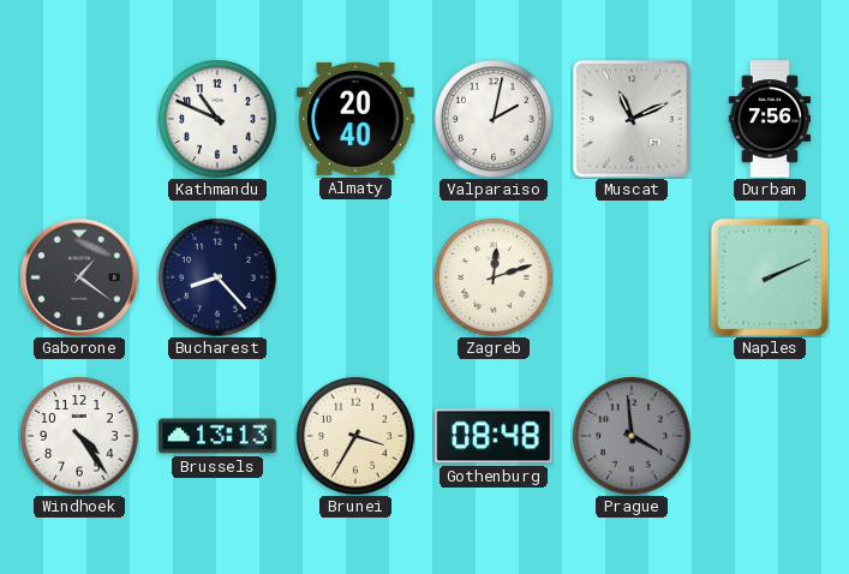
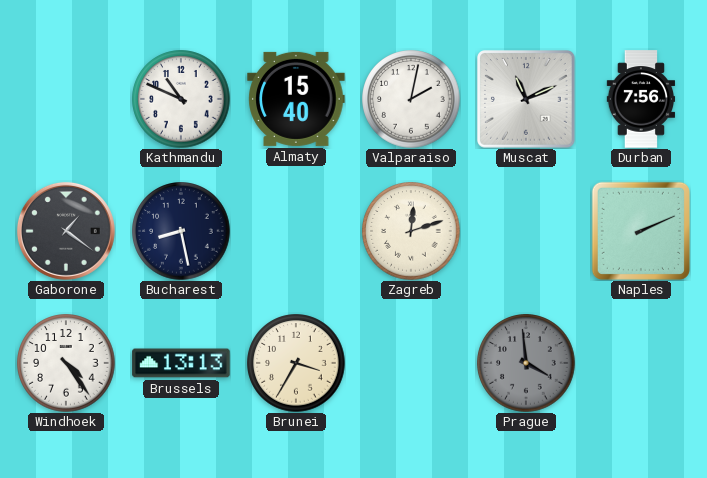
Almaty: 20:40 -> 15:40
Bucharest: 8:23 -> 8:28
Gothenburg: 08:48 -> none
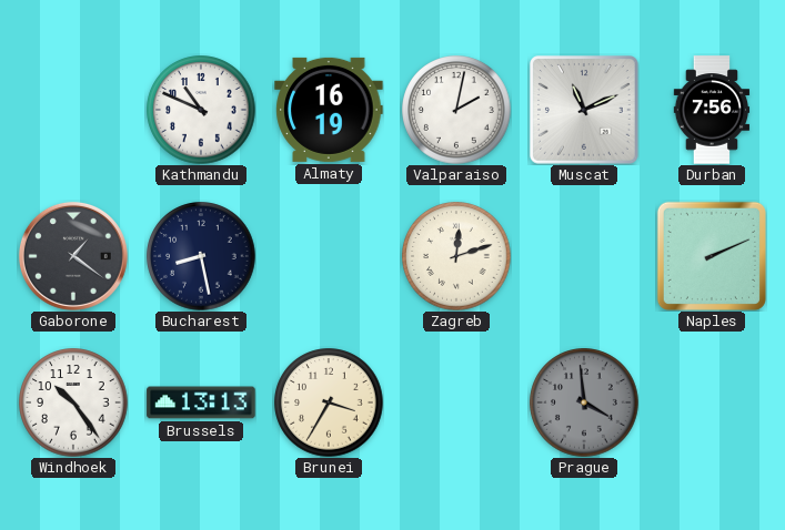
Almaty: 15:40 -> 16:19
Windhoek: 4:24 -> 10:24
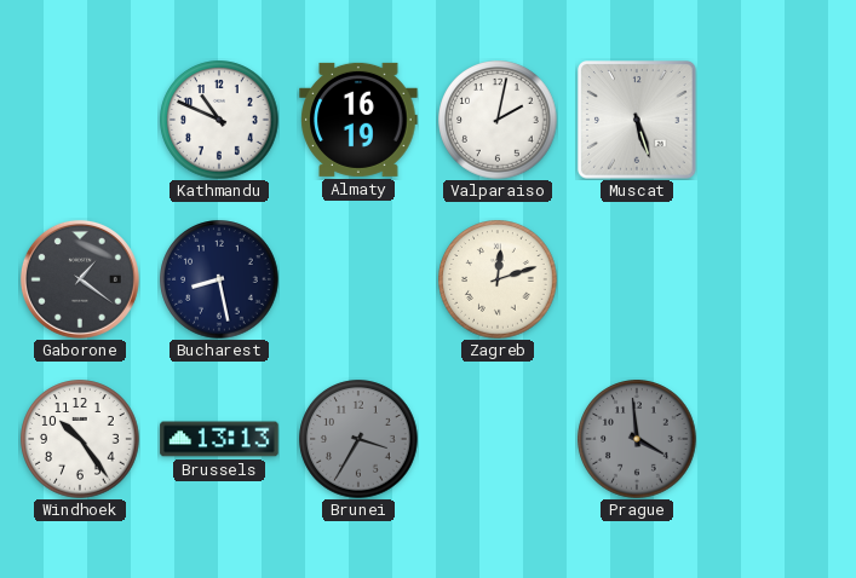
Muscat: 11:11 -> 5:27
Durban: 7:56 -> none
Naples: 2:11 -> none
Brunei dial: cream -> grey
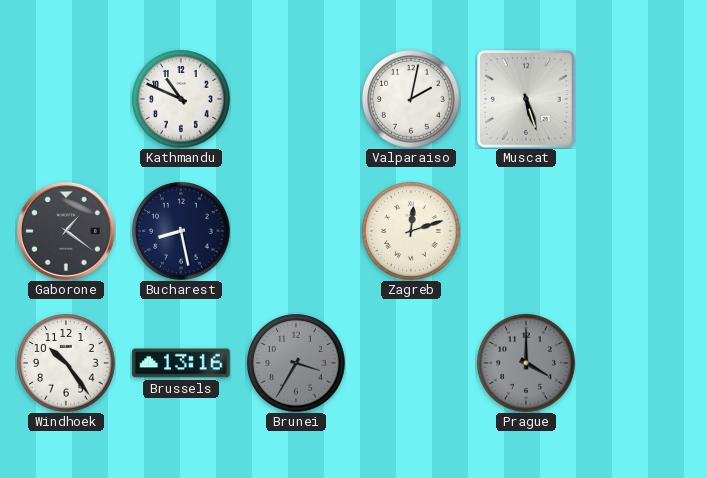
Almaty: 16:19 -> none
Brussels: 13:13 -> 13:16
Prague: 3:59 -> 4:00
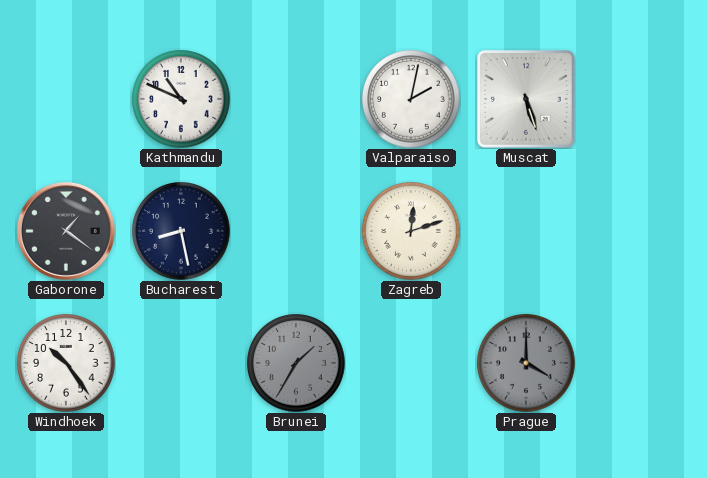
Brussels: 13:16 -> none
Brunei: 3:35 -> 1:35
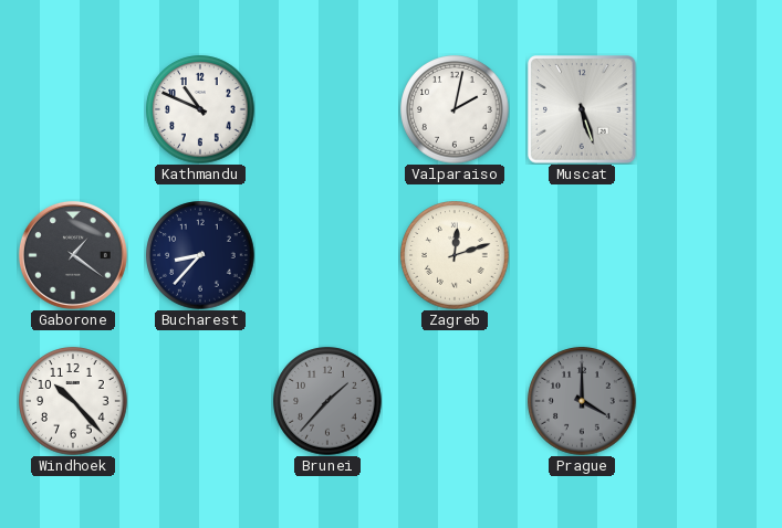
Bucharest: 8:28 -> 8:37
Windhoek: 10:24 -> 10:23
Brunei: 1:35 -> 1:37
